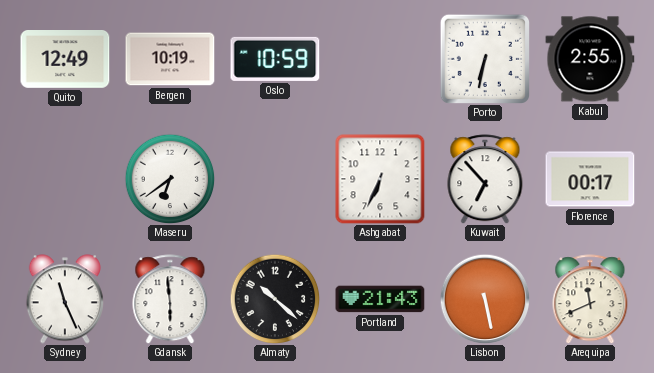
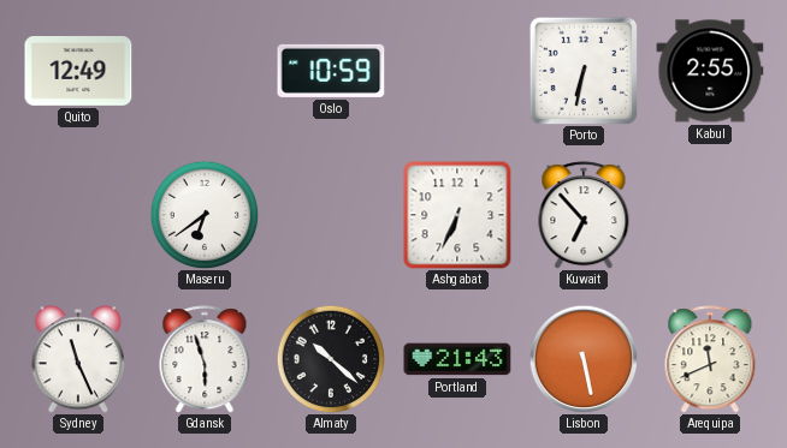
Bergen: 10:19 -> none
Florence: 00:17 -> none
Gdansk: 5:59 -> 5:57
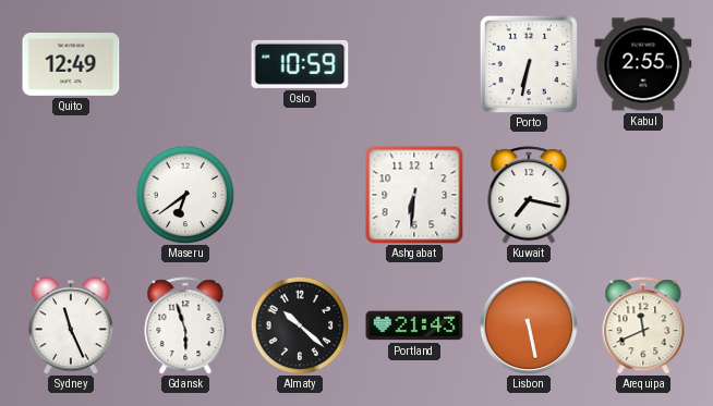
Ashgabat: 6:34 -> 6:31
Kuwait: 6:53 -> 7:17
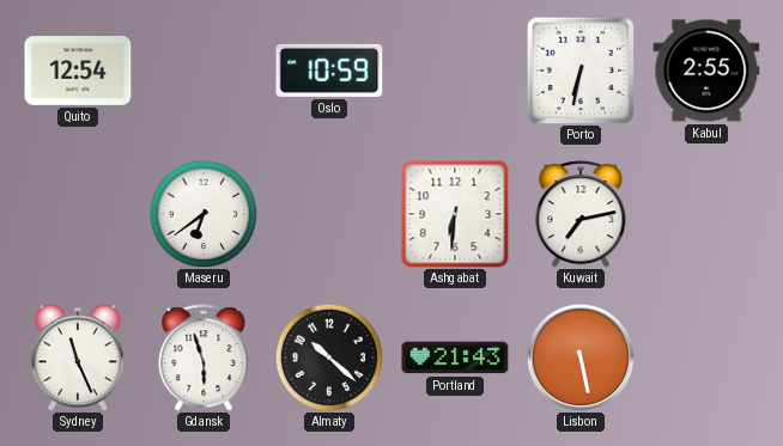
Quito: 12:49 -> 12:54
Kuwait: 7:17 -> 7:13
Arequipa: 11:41 -> none
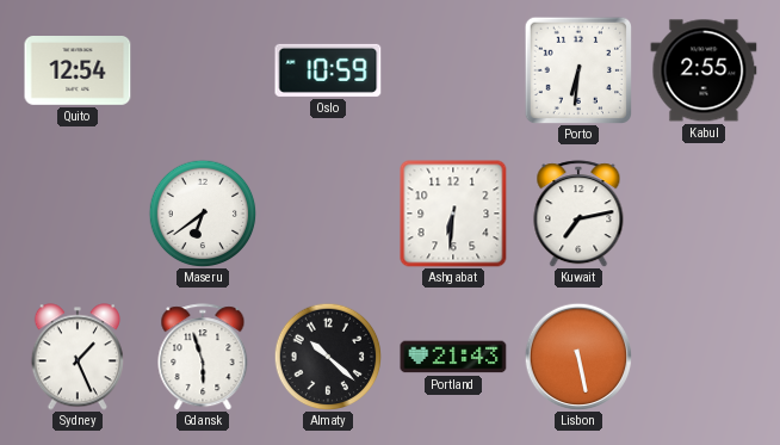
Porto: 6:32 -> 6:31
Sydney: 11:26 -> 1:26
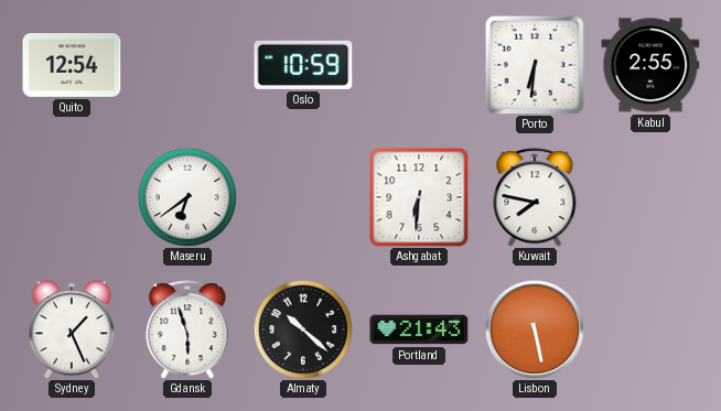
Kuwait: 7:13 -> 7:47
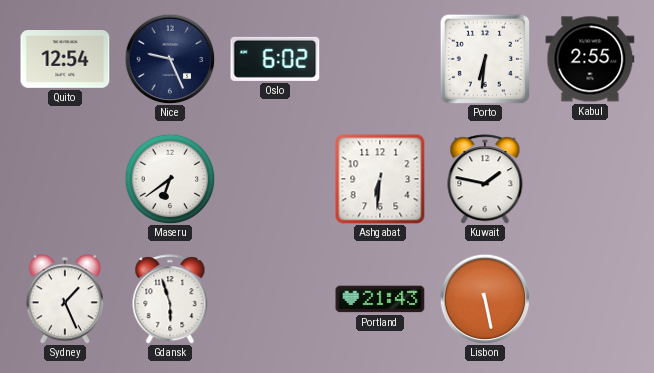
Nice: none -> 9:26
Oslo: 10:59 -> 6:02
Kuwait: 7:47 -> 1:47
Almaty: 10:22 -> none
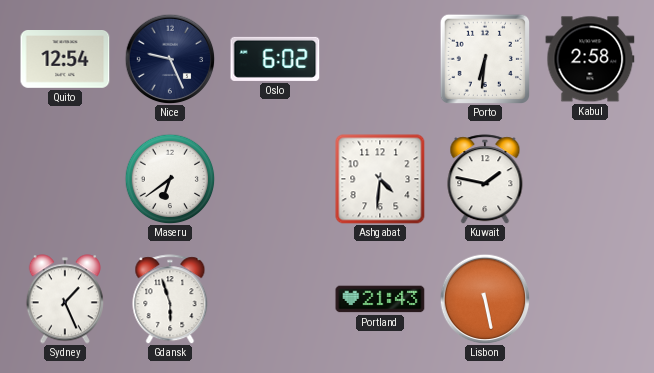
Kabul: 2:55 -> 2:58
Ashgabat: 6:31 -> 4:31
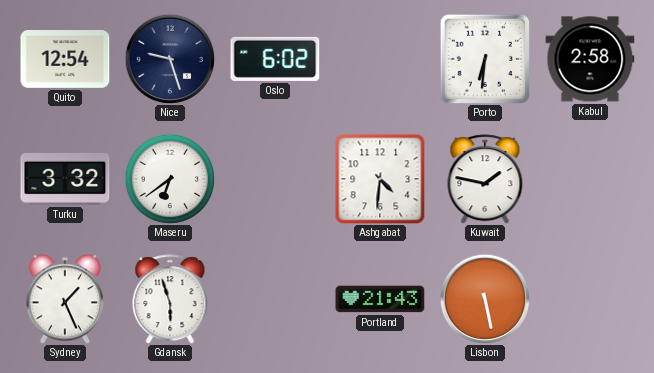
Nice: 9:26 -> 9:27
Turku: none -> 3:32
